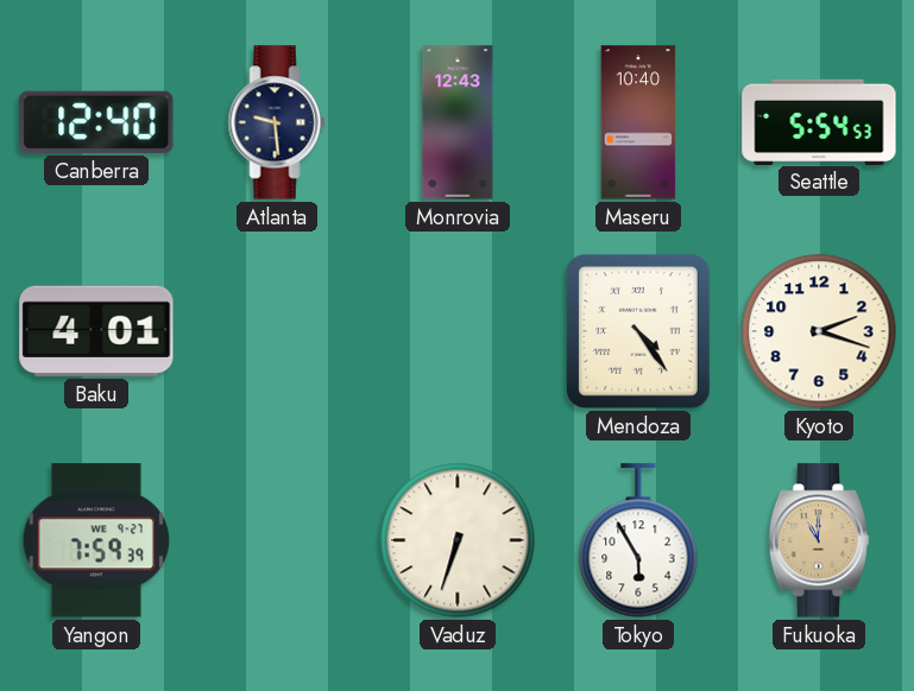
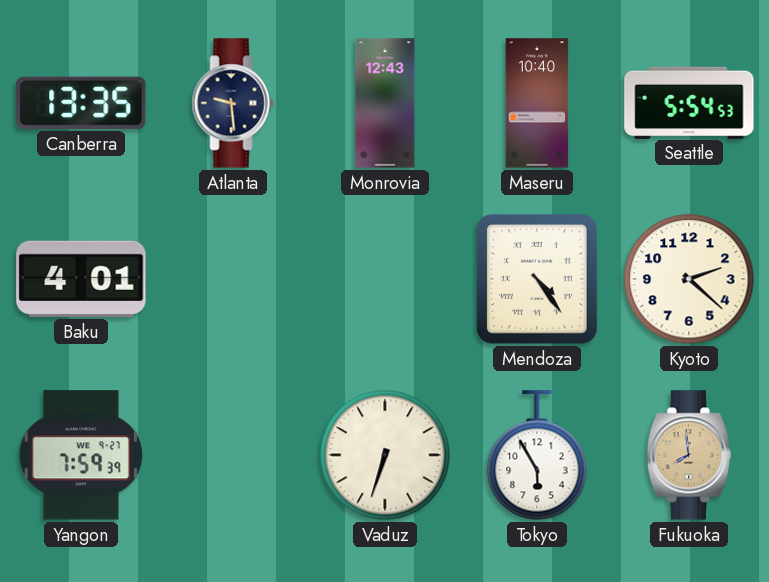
Canberra: 12:40 -> 13:35
Kyoto: 2:18 -> 2:22
Fukuoka: 11:00 -> 7:59
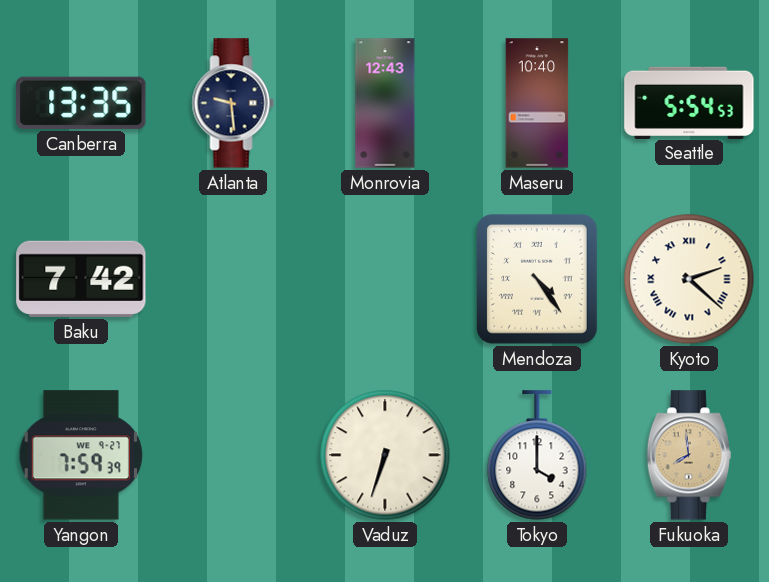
Baku: 4:01 -> 7:42
Kyoto numerals: Arabic -> Roman
Tokyo: 5:55 -> 4:00
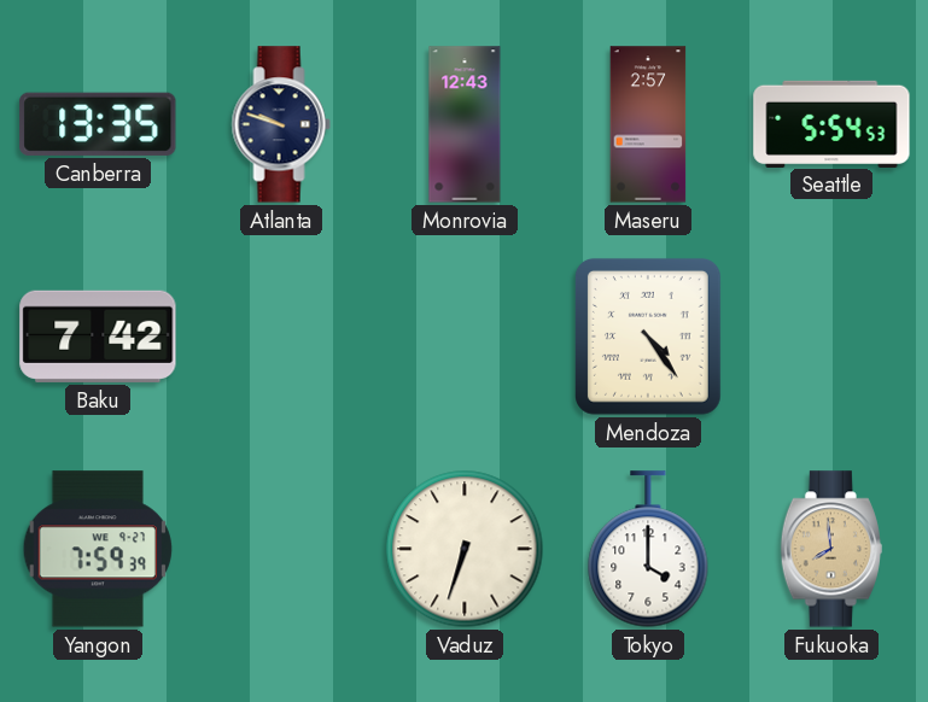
Atlanta: 9:29 -> 9:48
Maseru: 10:40 -> 2:57
Kyoto: 2:22 -> none
